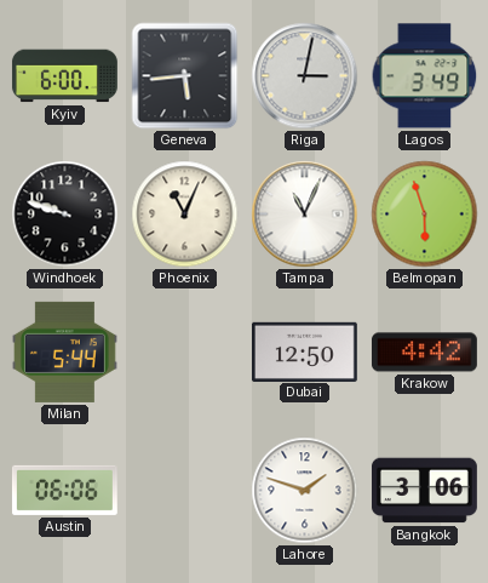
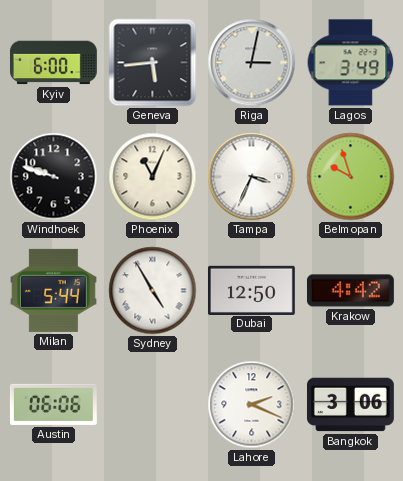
Tampa: 11:04 -> 3:34
Belmopan: 5:57 -> 9:57
Sydney: none -> 4:55
Lahore: 1:48 -> 2:19
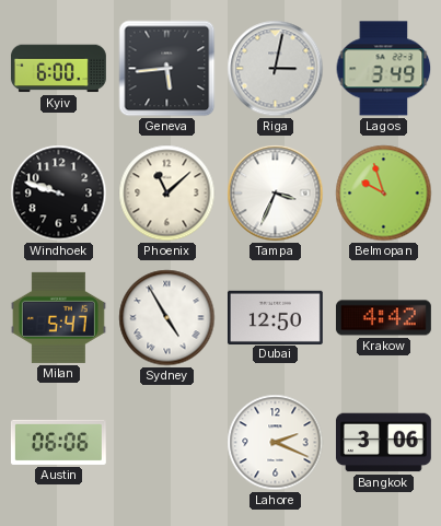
Phoenix: 11:04 -> 11:08
Milan: 5:44 -> 5:47
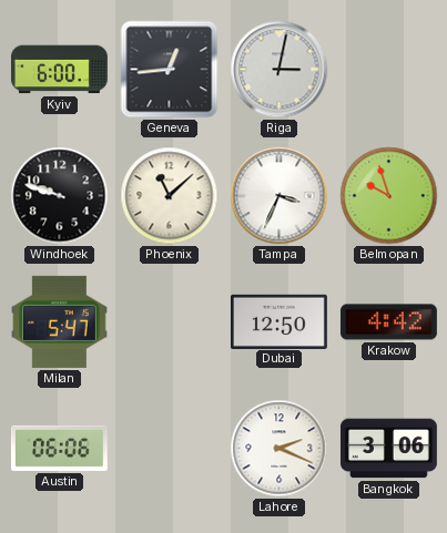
Geneva: 5:44 -> 12:44
Lagos: 3:49 -> none
Sydney: 4:55 -> none
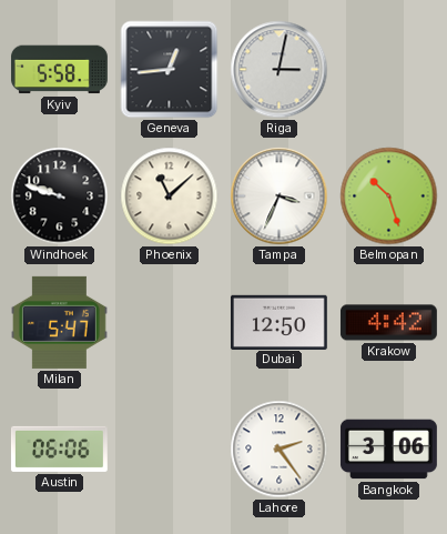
Kyiv: 6:00 -> 5:58
Belmopan: 9:57 -> 10:27
Lahore: 2:19 -> 2:24
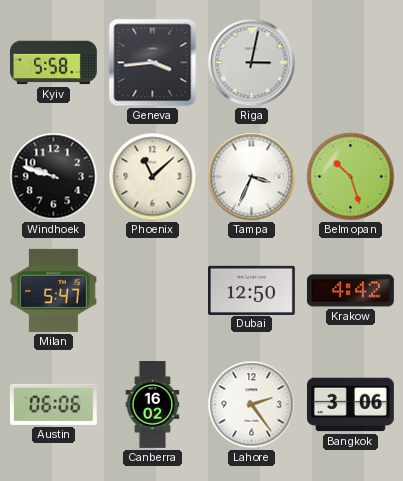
Geneva: 12:44 -> 3:44
Canberra: none -> 16:02
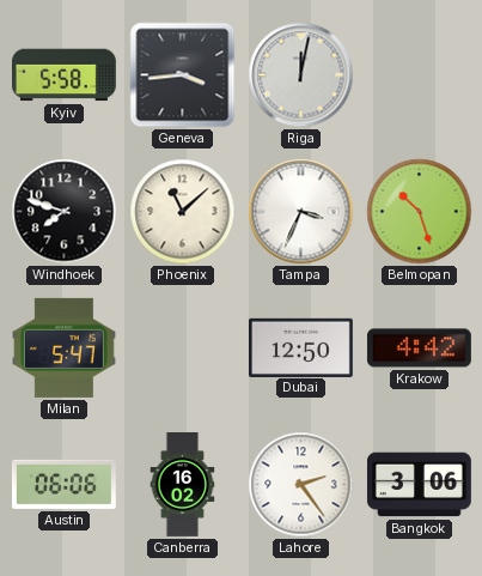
Riga: 3:02 -> 12:02
Windhoek: 9:48 -> 7:48
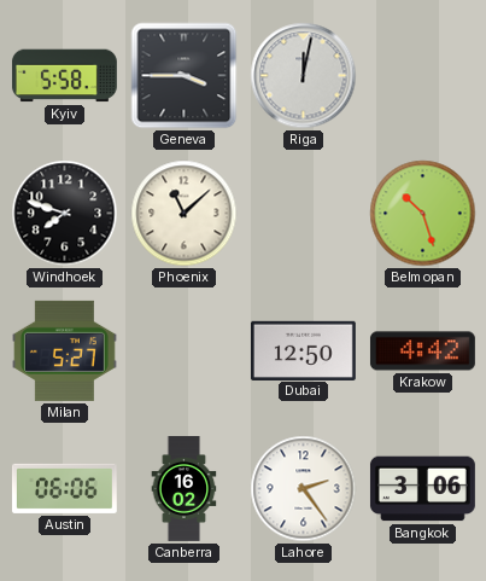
Geneva: 3:44 -> 3:45
Tampa: 3:34 -> none
Milan: 5:47 -> 5:27
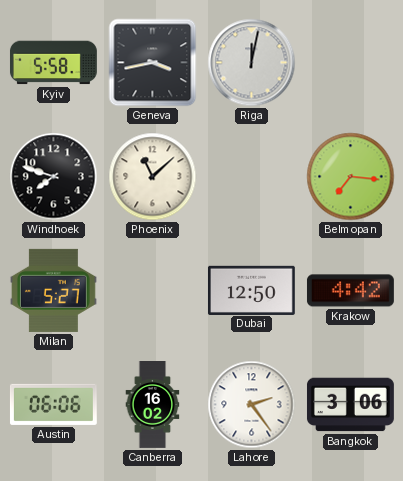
Geneva: 3:45 -> 3:43
Belmopan: 10:27 -> 7:16
